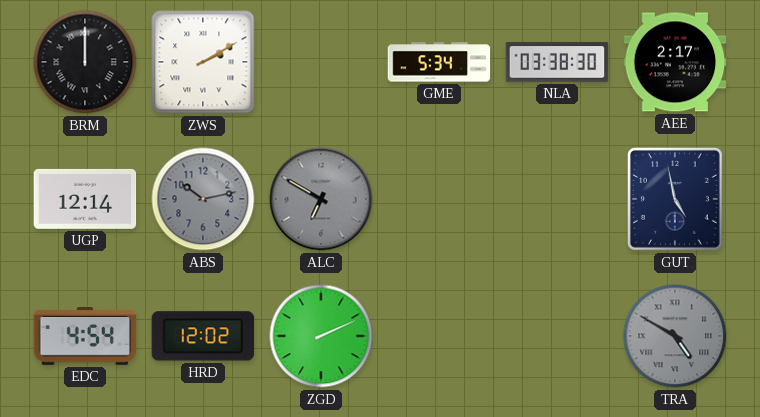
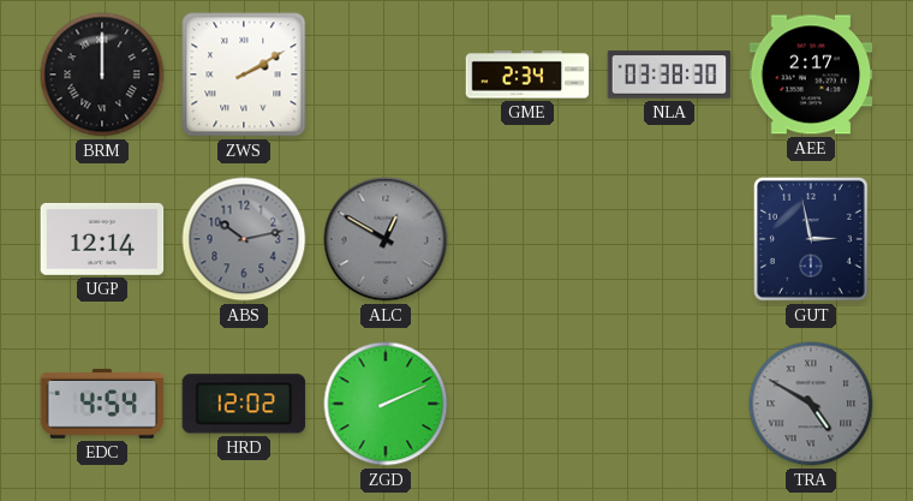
GME: 5:34 -> 2:34
ALC: 6:50 -> 12:50
GUT: 4:58 -> 2:58
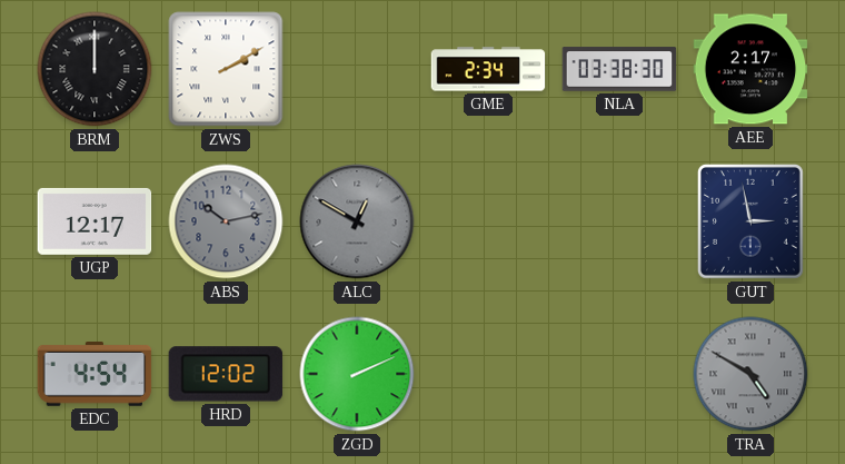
UGP: 12:14 -> 12:17
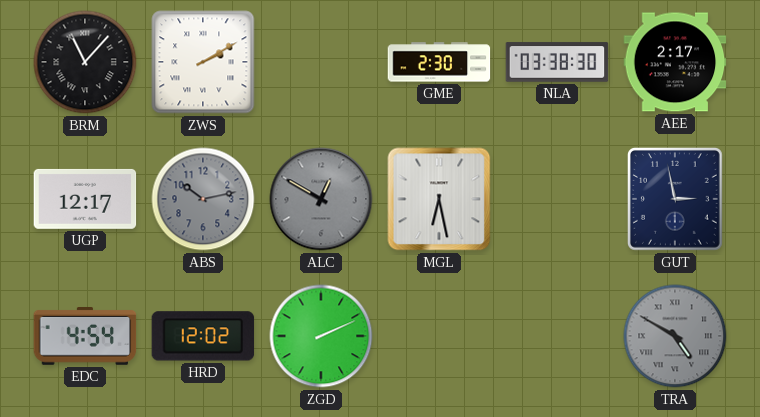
BRM: 12:00 -> 11:07
GME: 2:34 -> 2:30
MGL: none -> 6:28
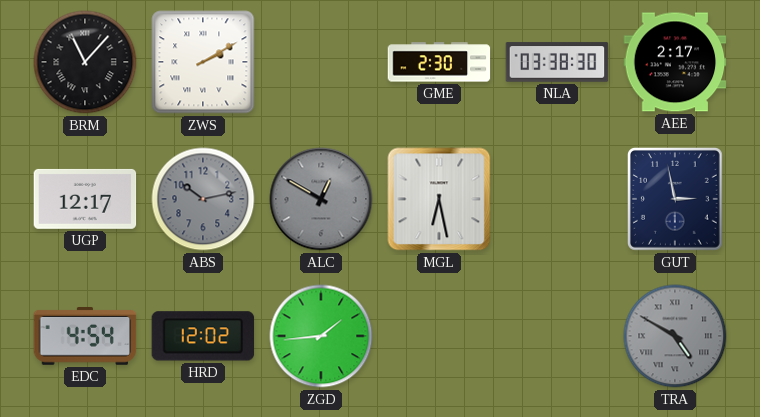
ZGD: 2:11 -> 1:44
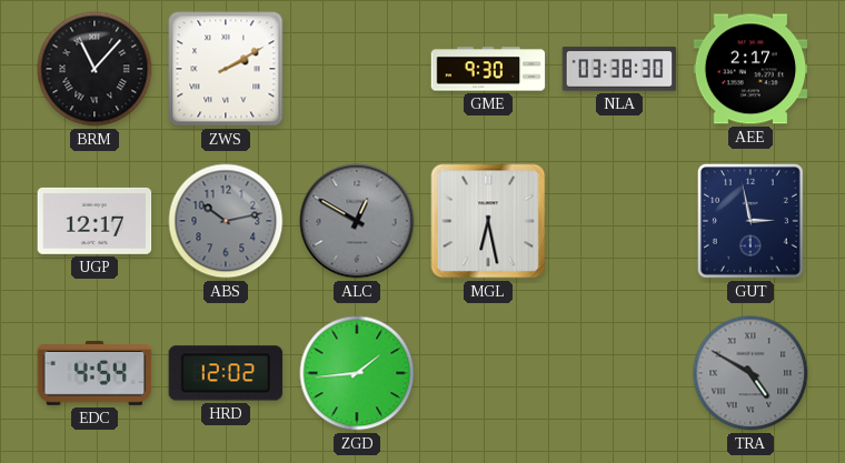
GME: 2:30 -> 9:30
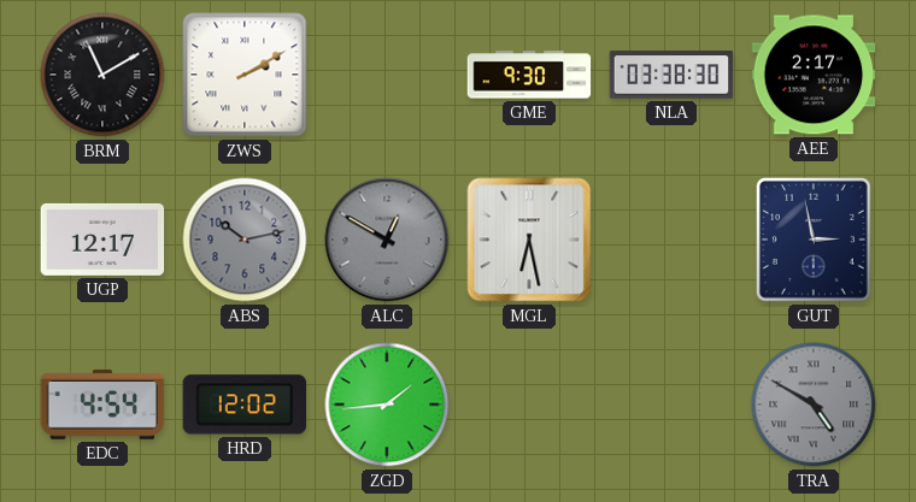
BRM: 11:07 -> 11:10
